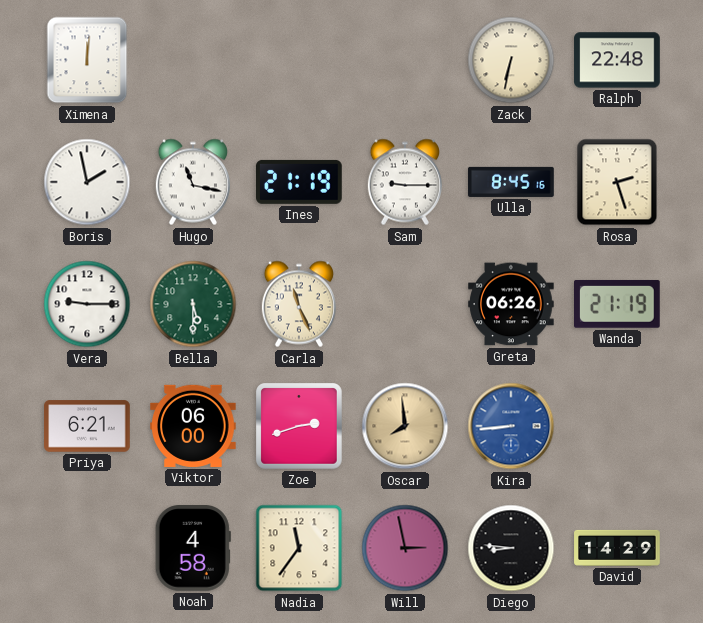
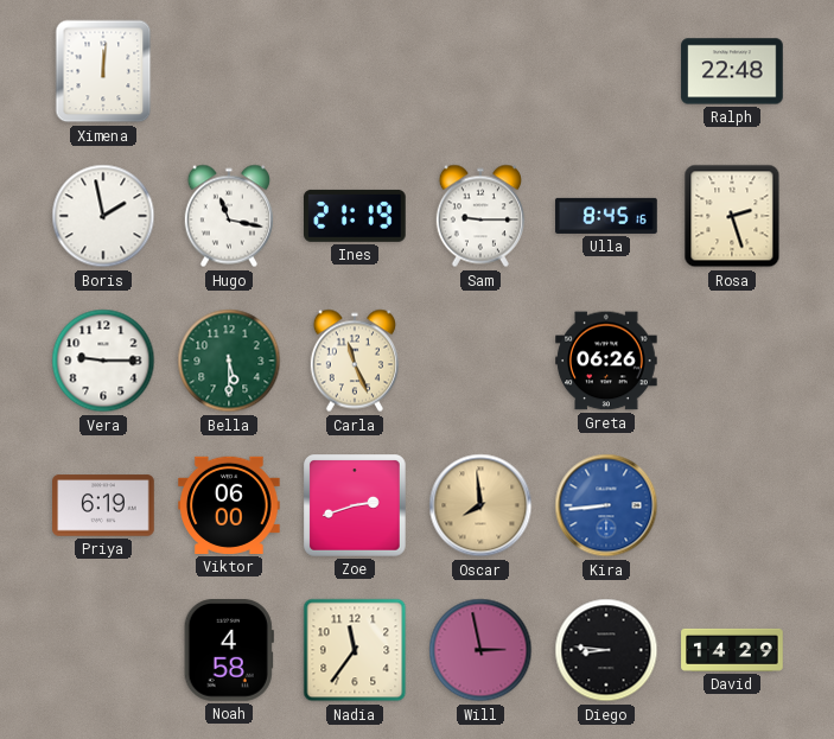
Zack: 6:32 -> none
Wanda: 21:19 -> none
Priya: 6:21 -> 6:19
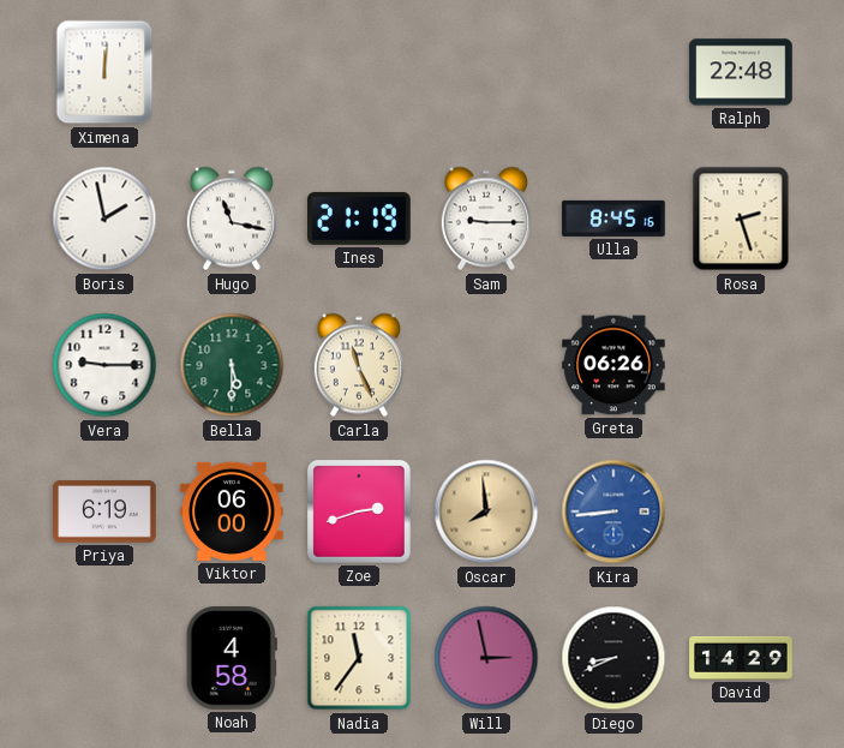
Diego: 8:46 -> 8:41
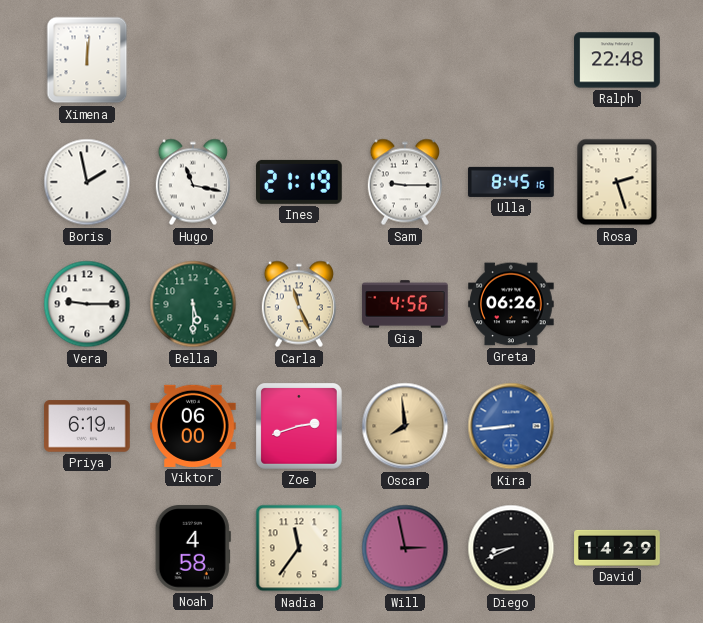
Gia: none -> 4:56
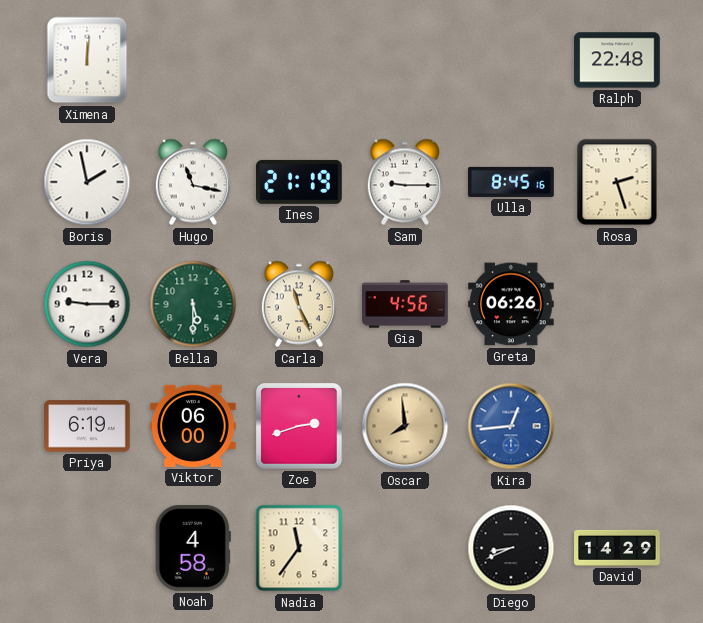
Kira: 8:44 -> 12:44
Will: 2:58 -> none
